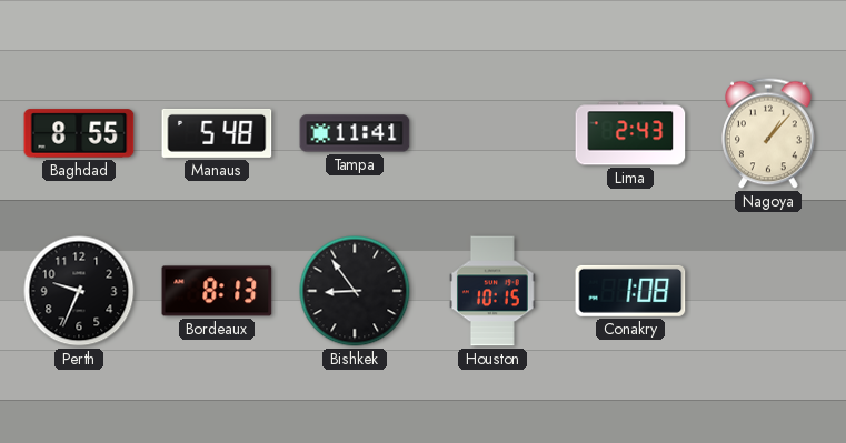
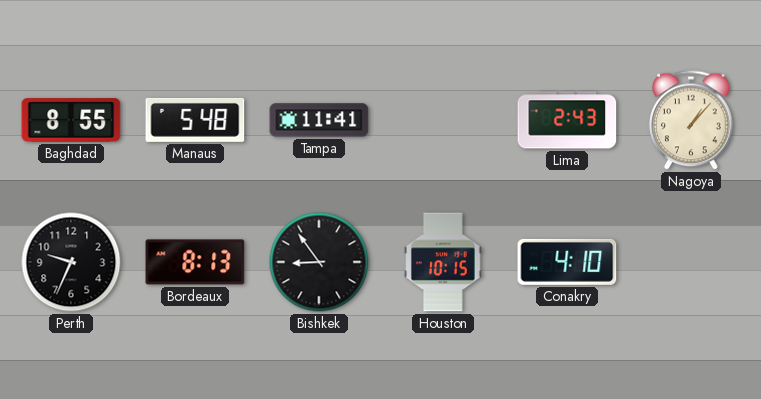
Conakry: 1:08 -> 4:10
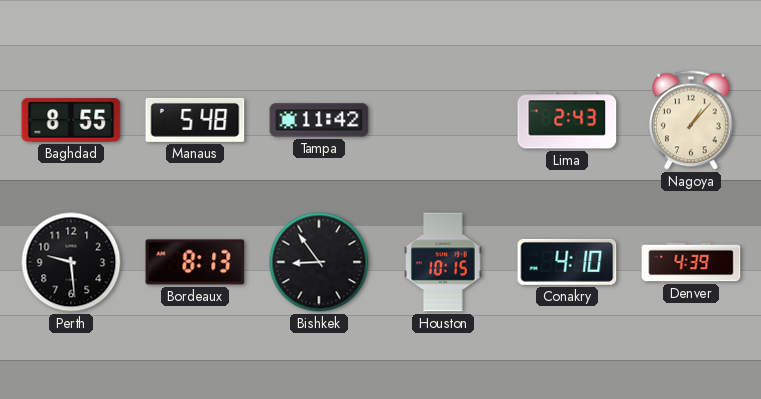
Tampa: 11:41 -> 11:42
Perth: 9:34 -> 9:29
Denver: none -> 4:39
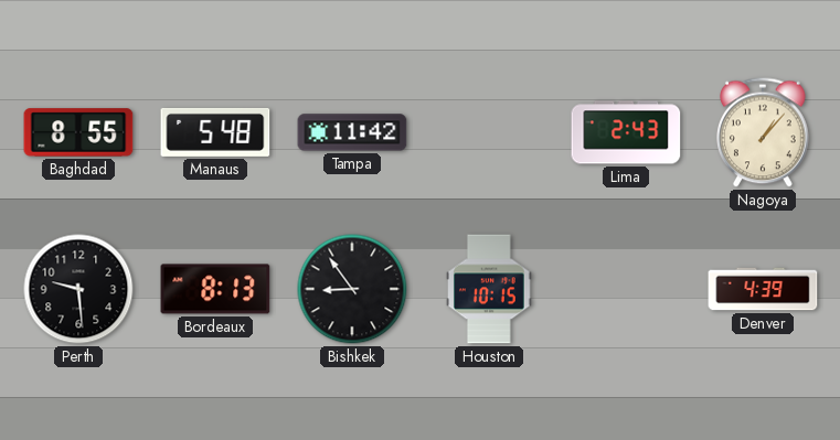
Conakry: 4:10 -> none
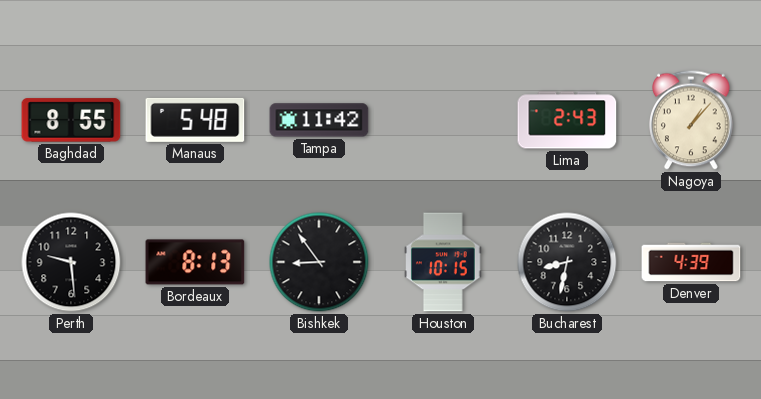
Bucharest: none -> 8:32
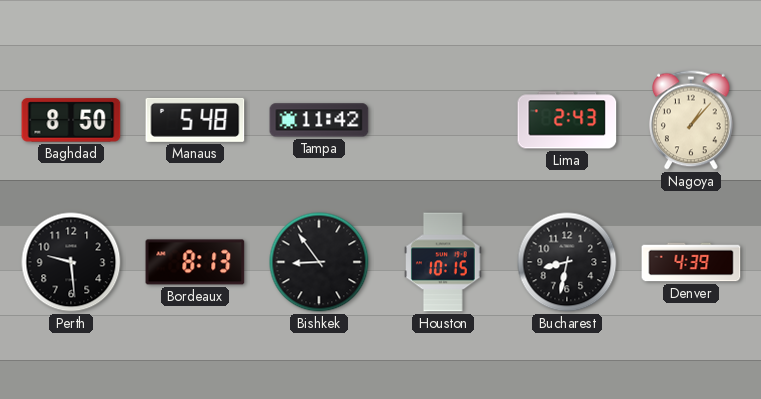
Baghdad: 8:55 -> 8:50
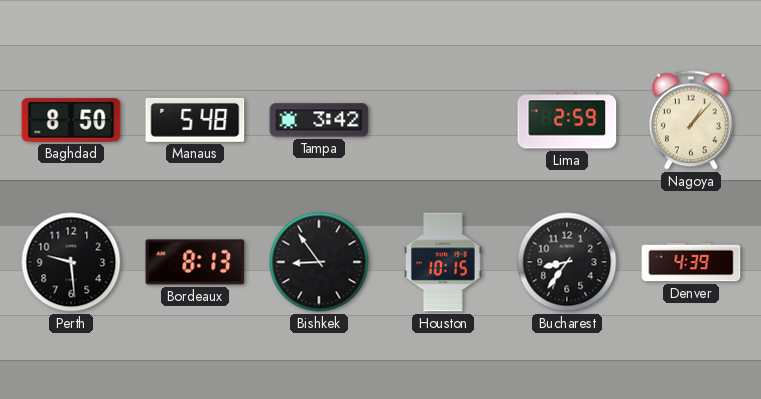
Tampa: 11:42 -> 3:42
Lima: 2:43 -> 2:59
Bucharest: 8:32 -> 8:36
